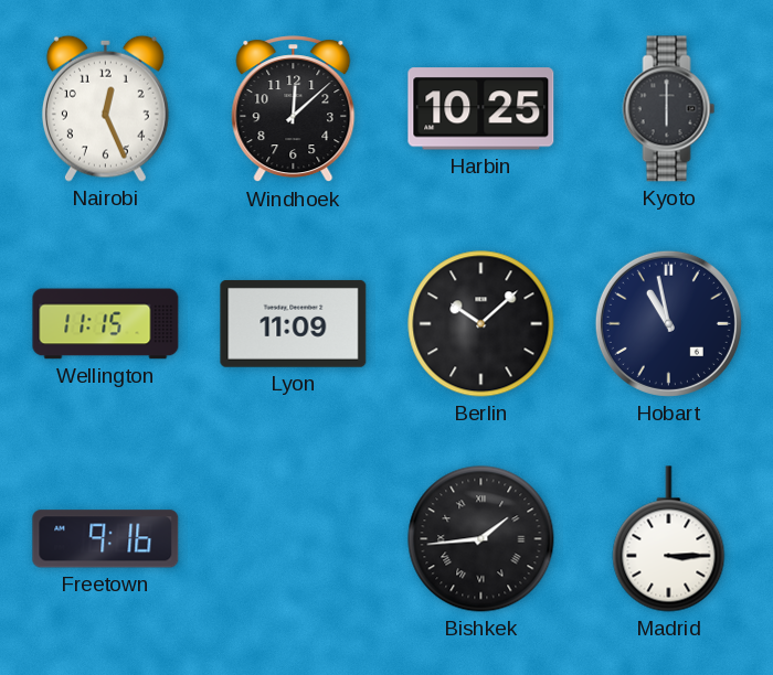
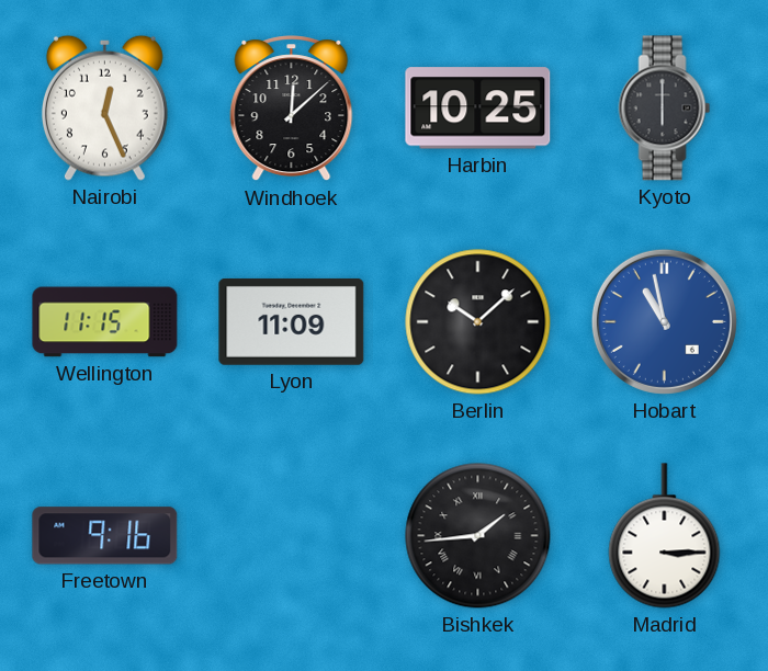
Hobart dial: navy -> blue
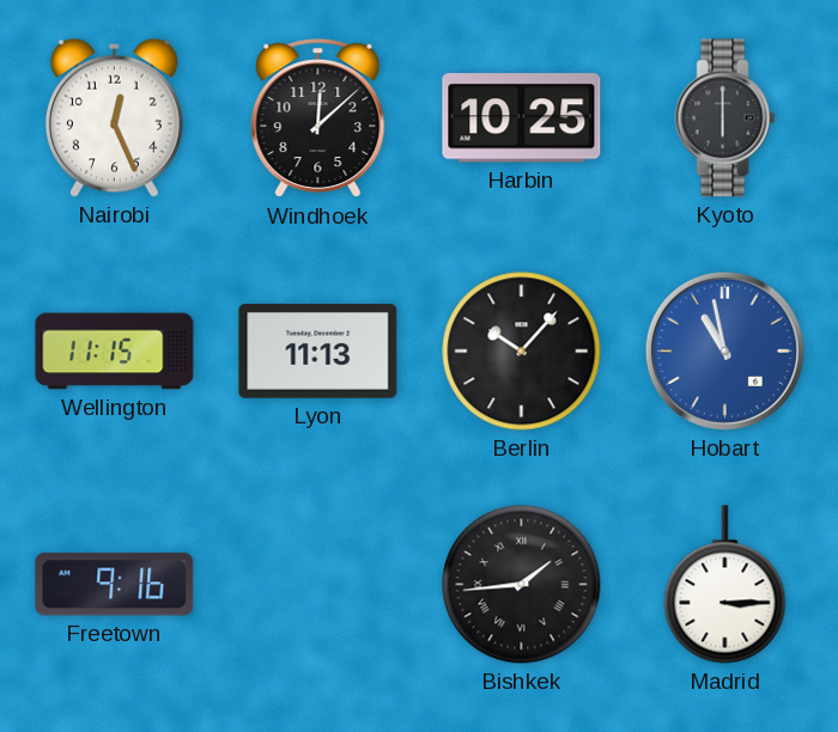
Lyon: 11:09 -> 11:13
Berlin: 10:08 -> 10:07
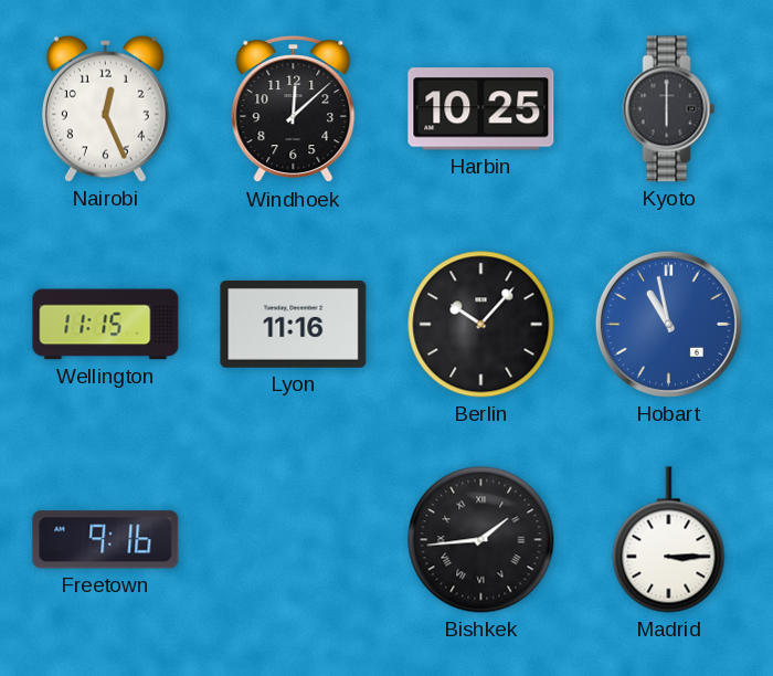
Lyon: 11:13 -> 11:16
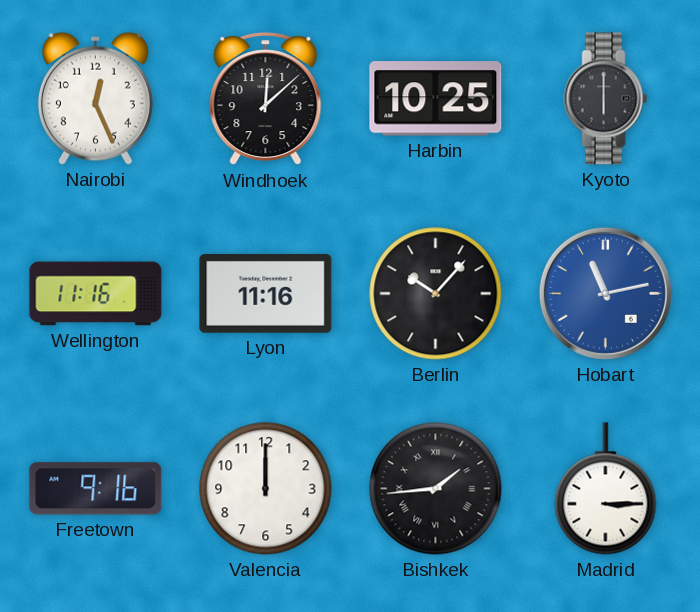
Wellington: 11:15 -> 11:16
Hobart: 10:58 -> 11:13
Valencia: none -> 12:00
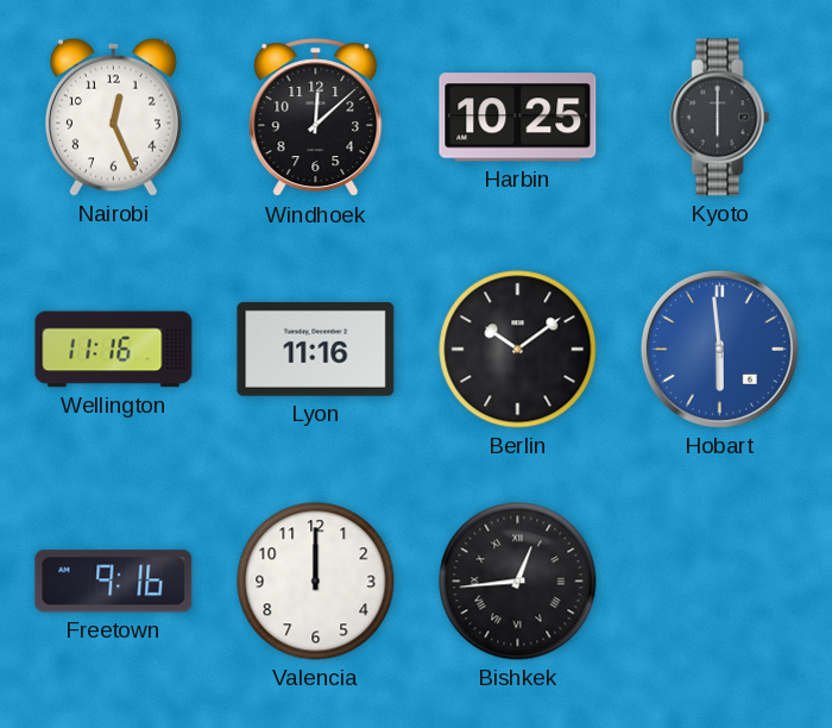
Berlin: 10:07 -> 10:09
Hobart: 11:13 -> 5:59
Bishkek: 1:44 -> 12:44
Madrid: 3:15 -> none
